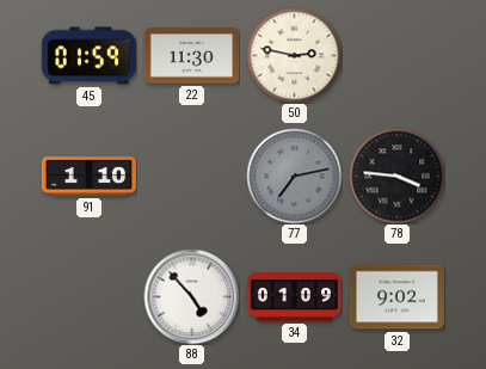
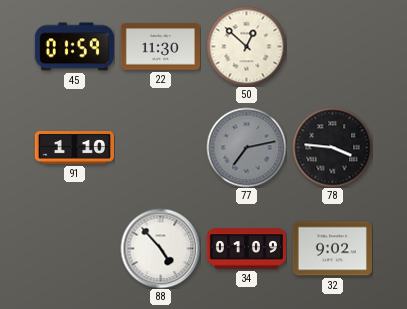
50: 2:47 -> 12:52
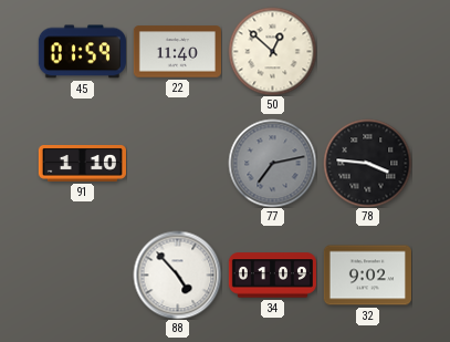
22: 11:30 -> 11:40
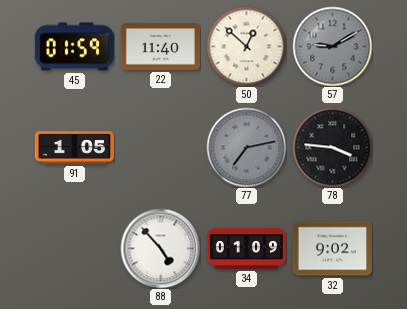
57: none -> 9:10
91: 1:10 -> 1:05
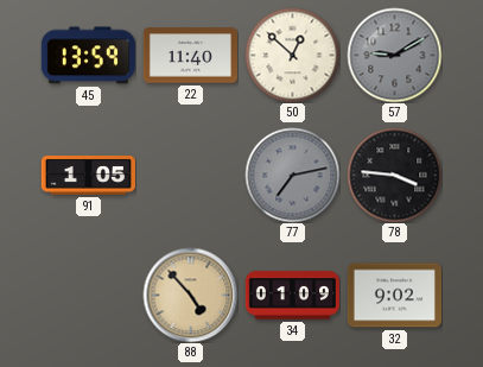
45: 01:59 -> 13:59
88 dial: white -> champagne
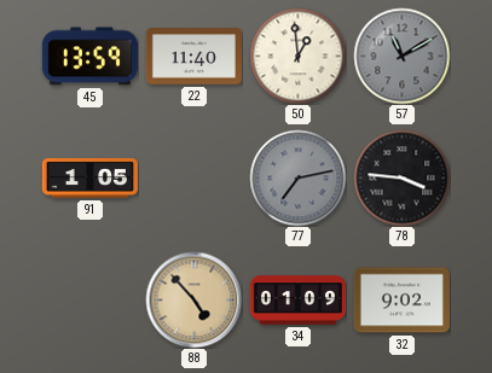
50: 12:52 -> 12:59
57: 9:10 -> 11:10
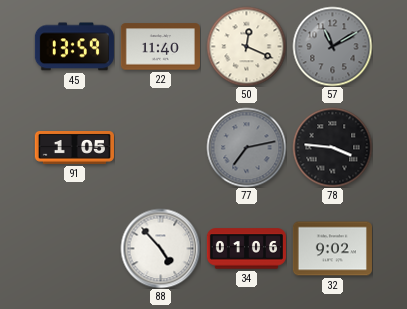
50: 12:59 -> 12:19
88 dial: champagne -> white
34: 01:09 -> 01:06
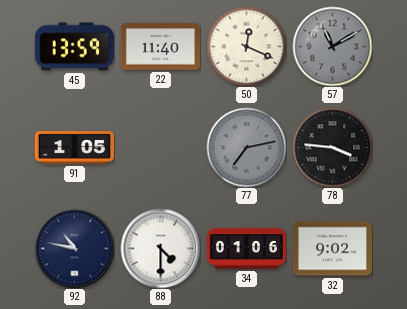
92: none -> 10:47
88: 4:53 -> 4:30
